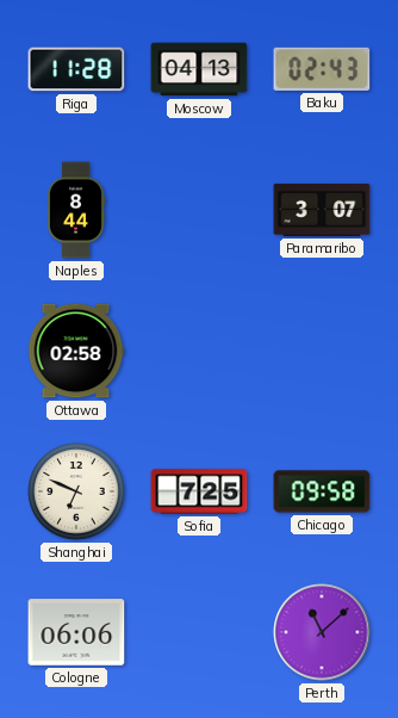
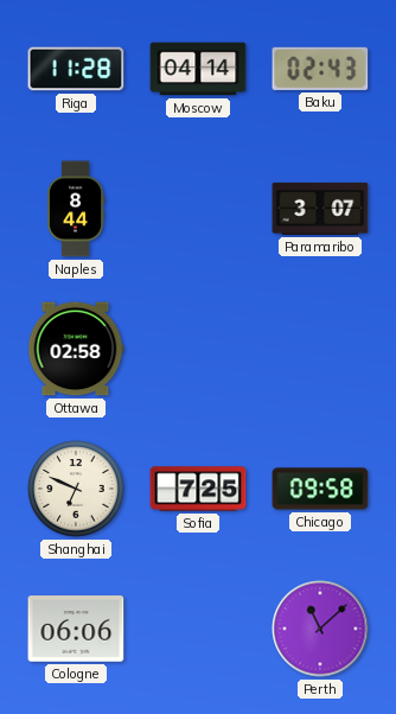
Moscow: 04:13 -> 04:14
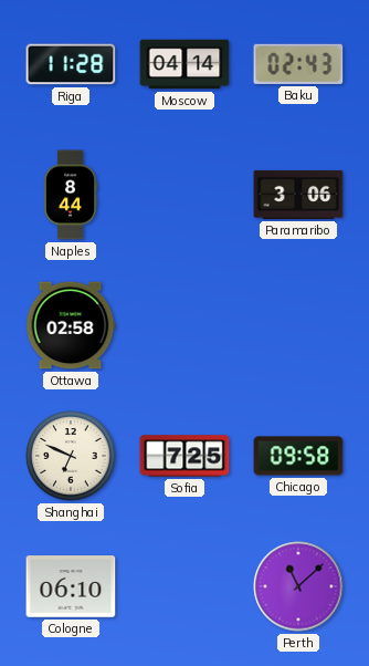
Paramaribo: 3:07 -> 3:06
Cologne: 06:06 -> 06:10
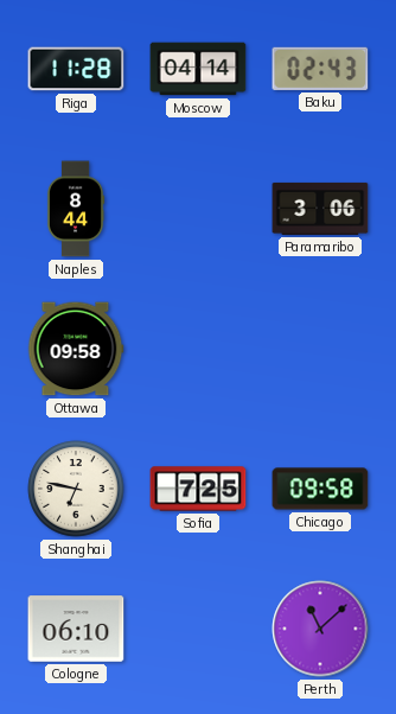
Ottawa: 02:58 -> 09:58
Shanghai: 6:49 -> 6:47
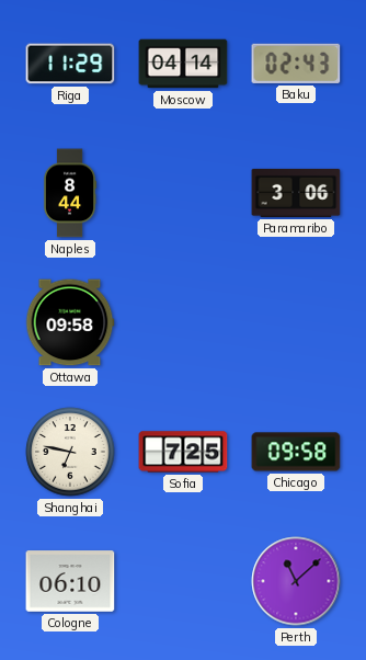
Riga: 11:28 -> 11:29
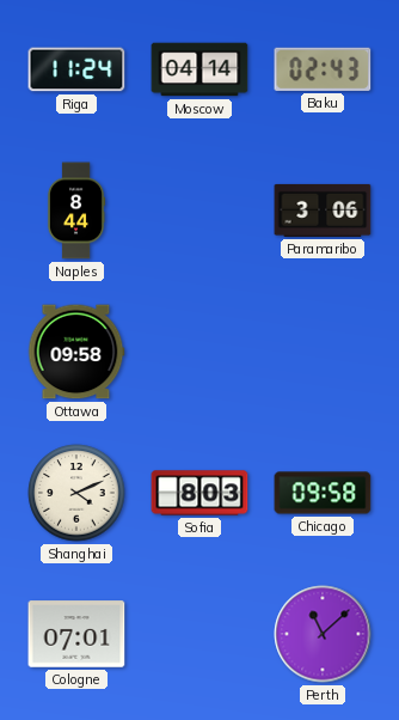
Riga: 11:29 -> 11:24
Shanghai: 6:47 -> 4:11
Sofia: 7:25 -> 8:03
Cologne: 06:10 -> 07:01
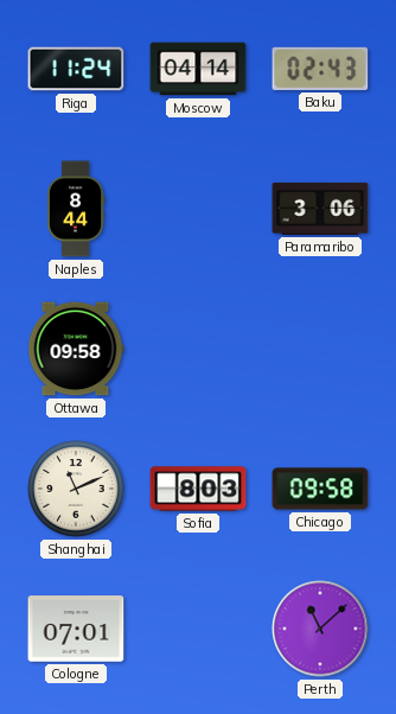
Shanghai: 4:11 -> 11:11
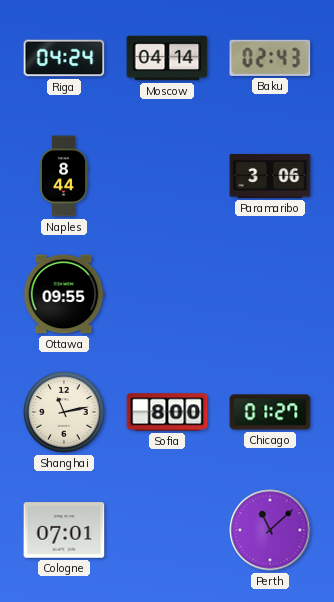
Riga: 11:24 -> 04:24
Ottawa: 09:58 -> 09:55
Shanghai: 11:11 -> 11:13
Sofia: 8:03 -> 8:00
Chicago: 09:58 -> 01:27
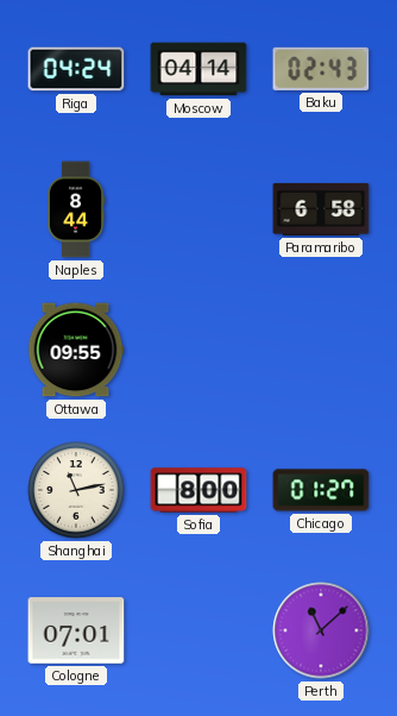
Paramaribo: 3:06 -> 6:58
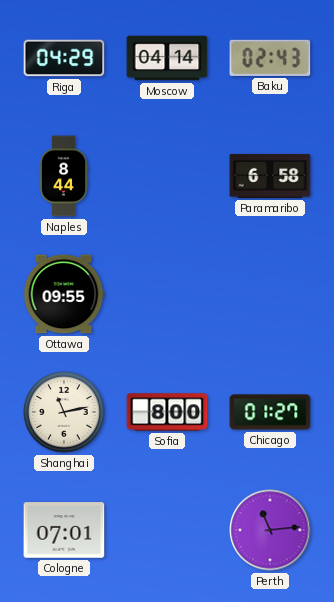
Riga: 04:24 -> 04:29
Perth: 11:08 -> 11:14
